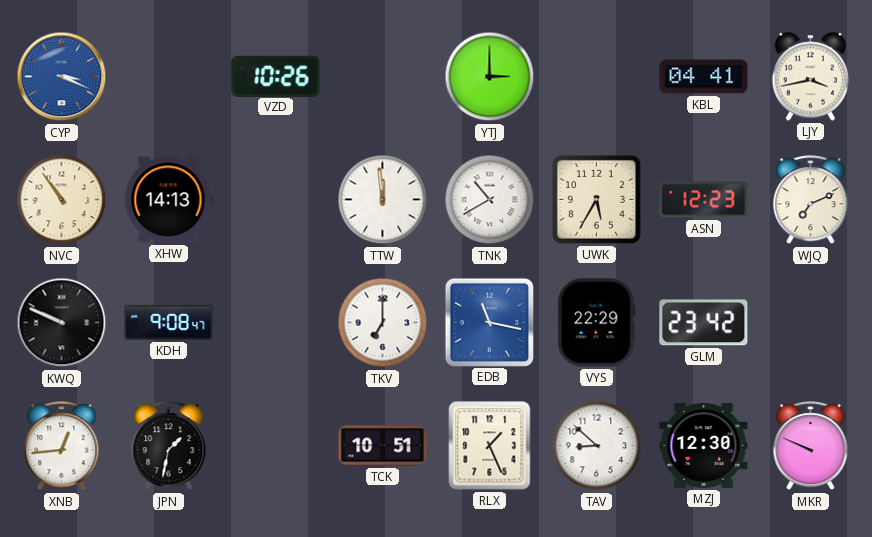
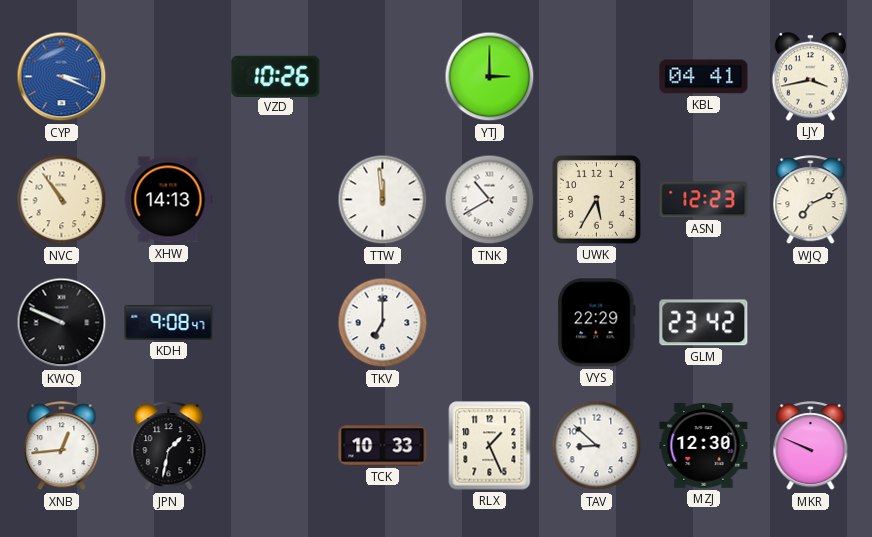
EDB: 11:17 -> none
TCK: 10:51 -> 10:33
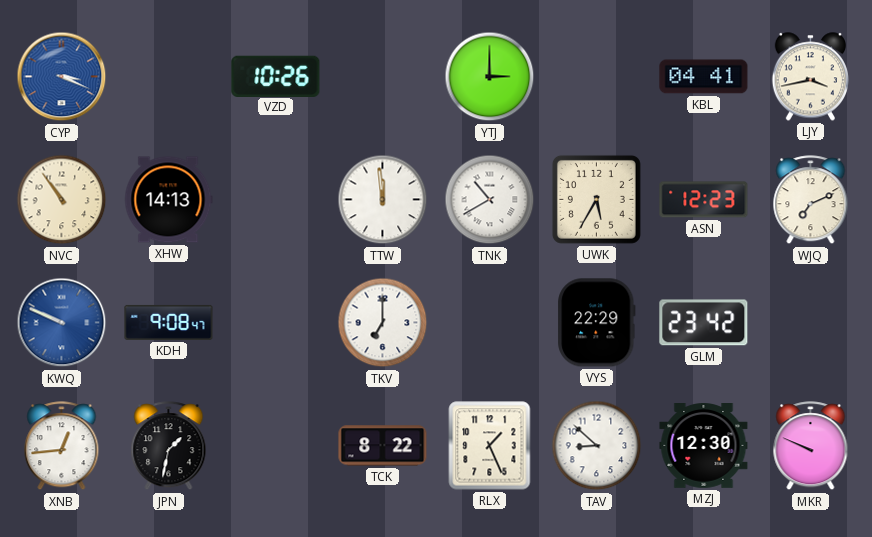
KWQ dial: black -> blue
TCK: 10:33 -> 8:22
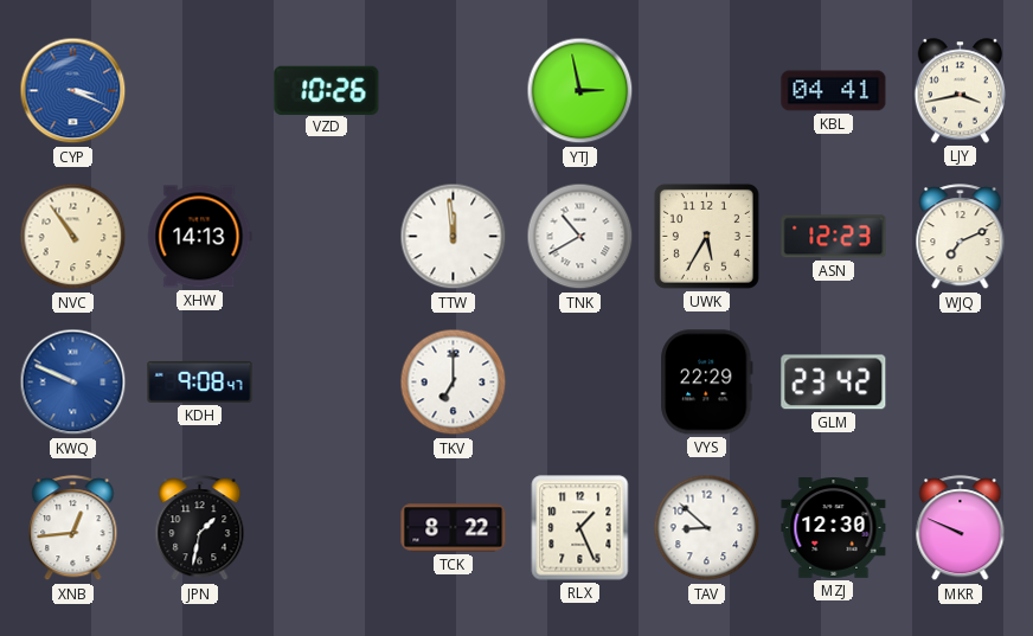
YTJ: 3:00 -> 2:58
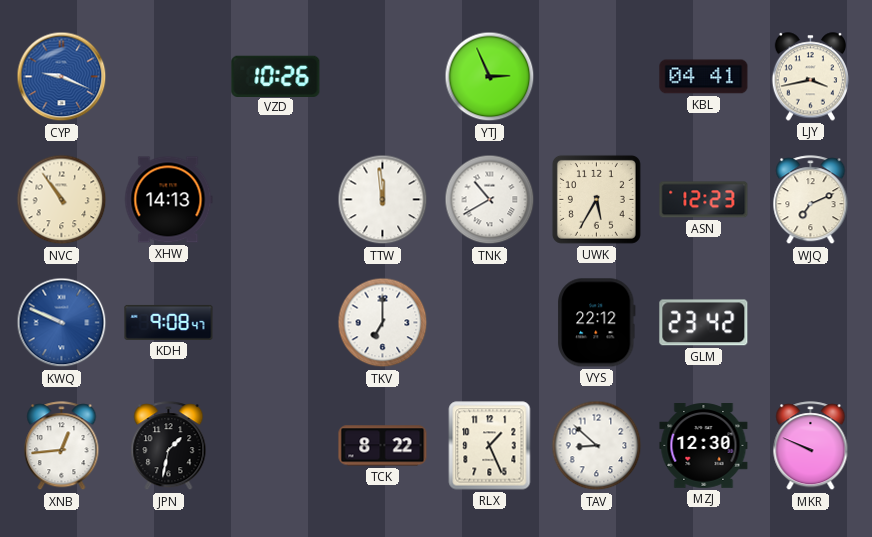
CYP: 3:19 -> 9:19
YTJ: 2:58 -> 2:56
VYS: 22:29 -> 22:12
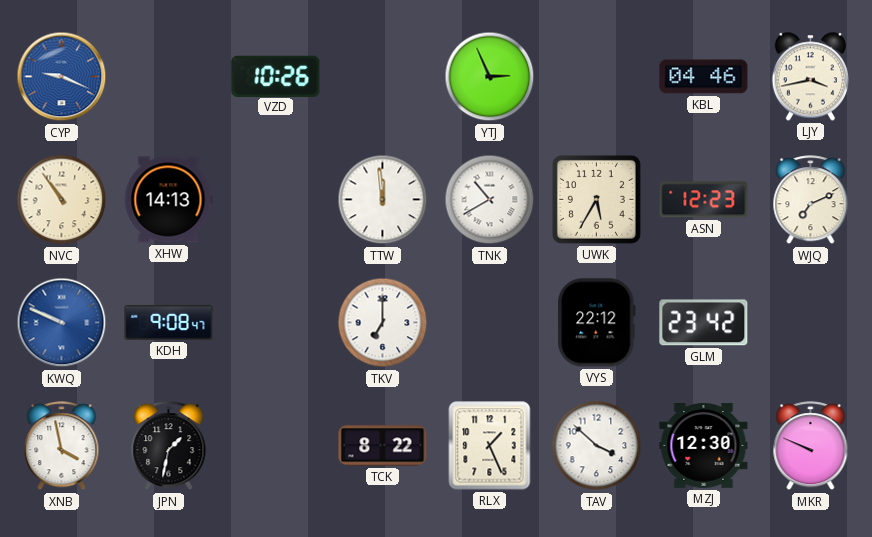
KBL: 04:41 -> 04:46
XNB: 12:44 -> 3:58
TAV: 8:52 -> 3:52
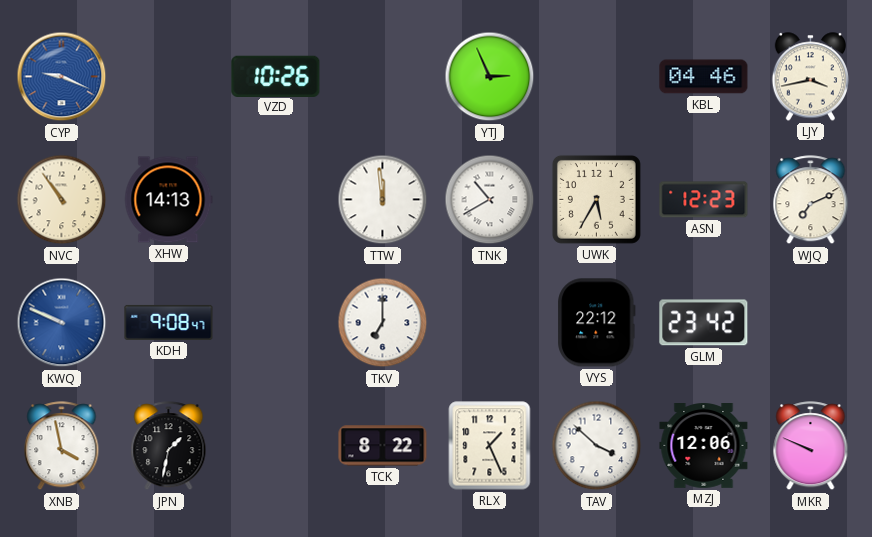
MZJ: 12:30 -> 12:06
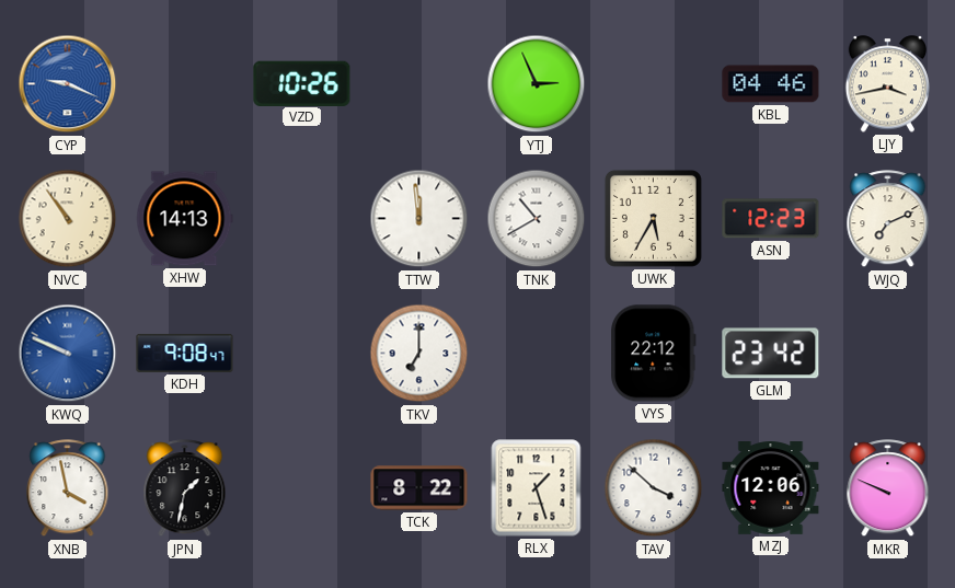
RLX: 1:26 -> 1:27
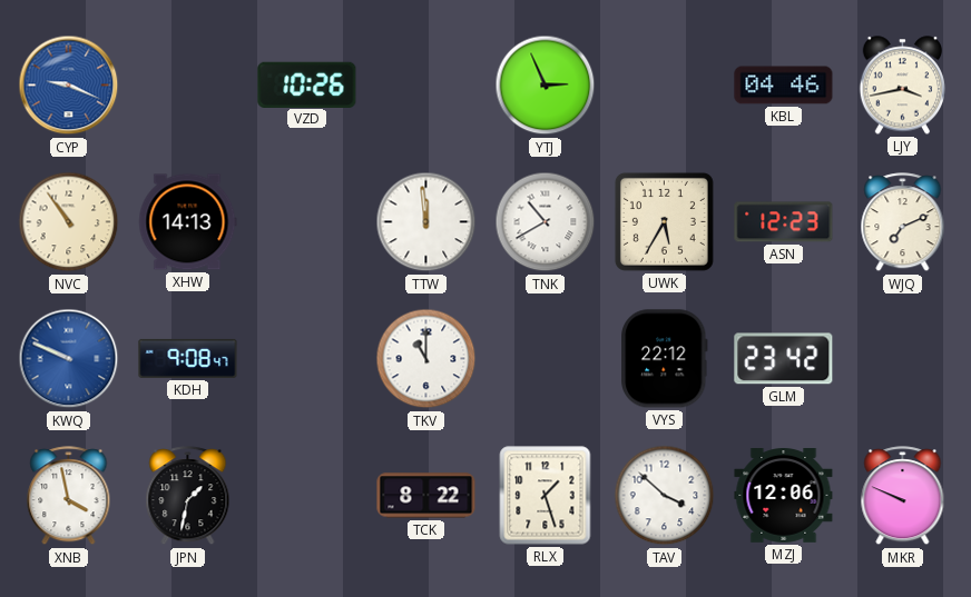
TKV: 7:00 -> 11:00
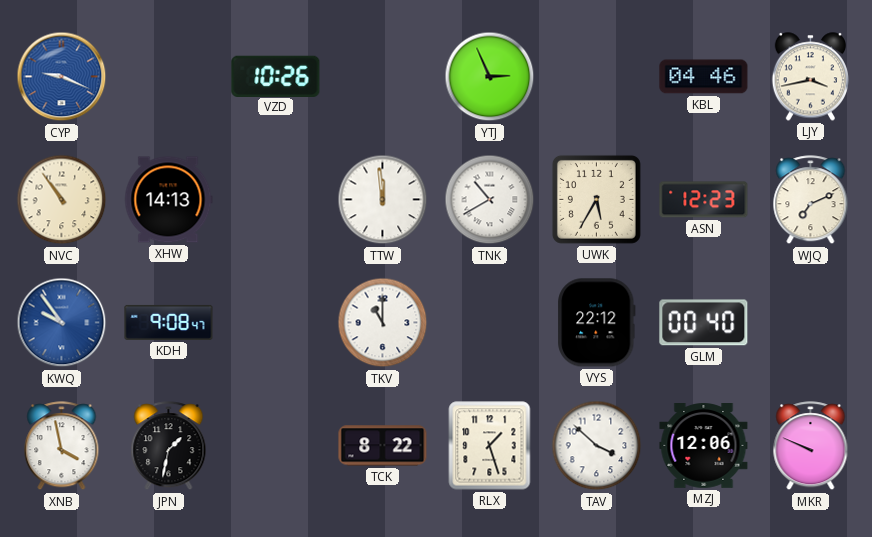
KWQ: 9:49 -> 9:54
GLM: 23:42 -> 00:40
